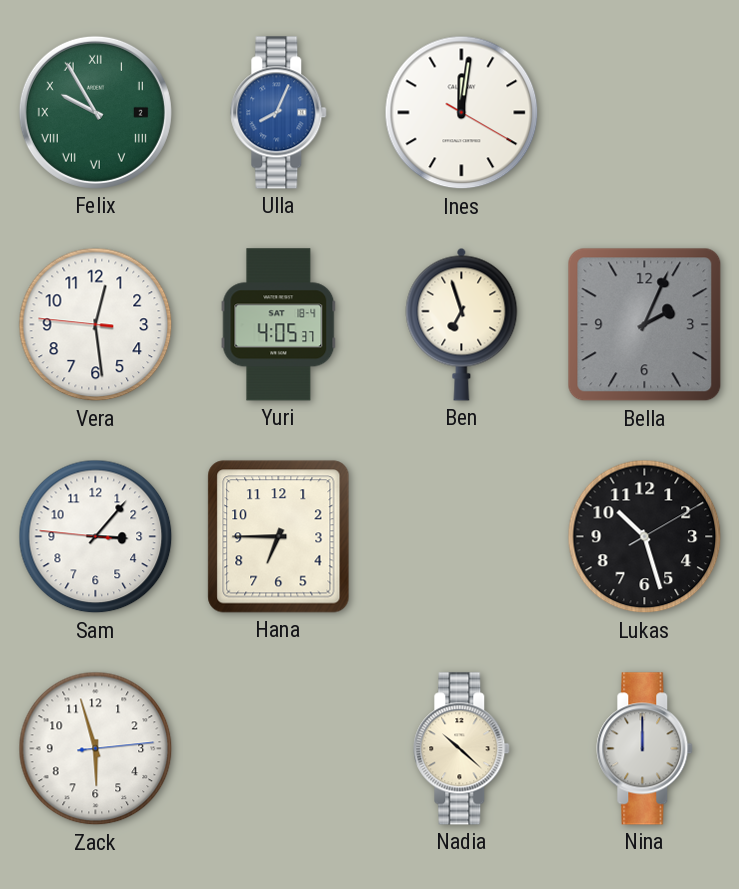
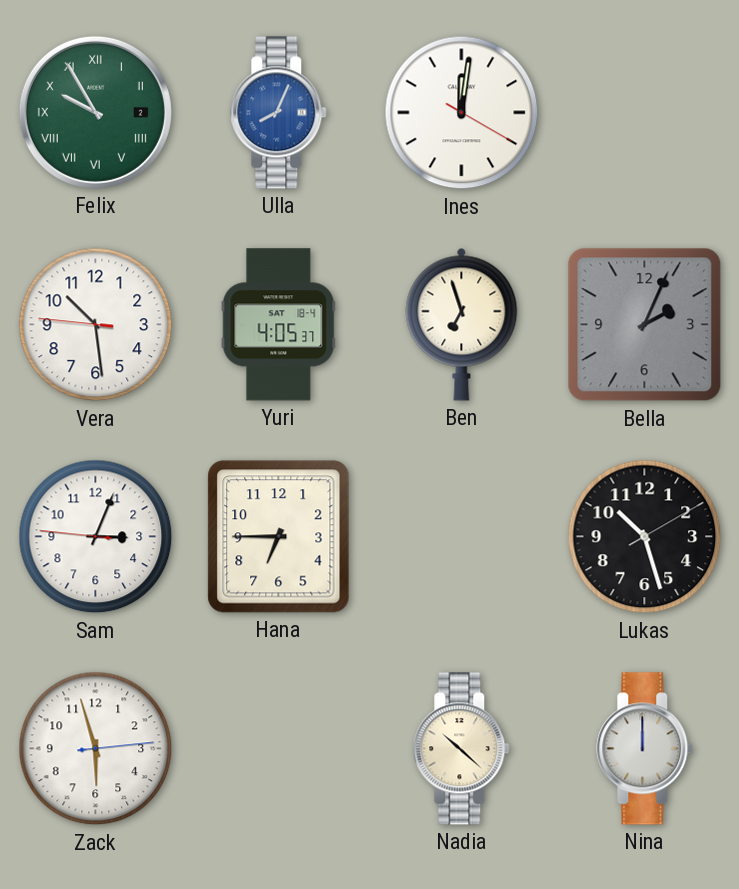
Vera: 12:28 -> 10:28
Sam: 3:06 -> 3:03
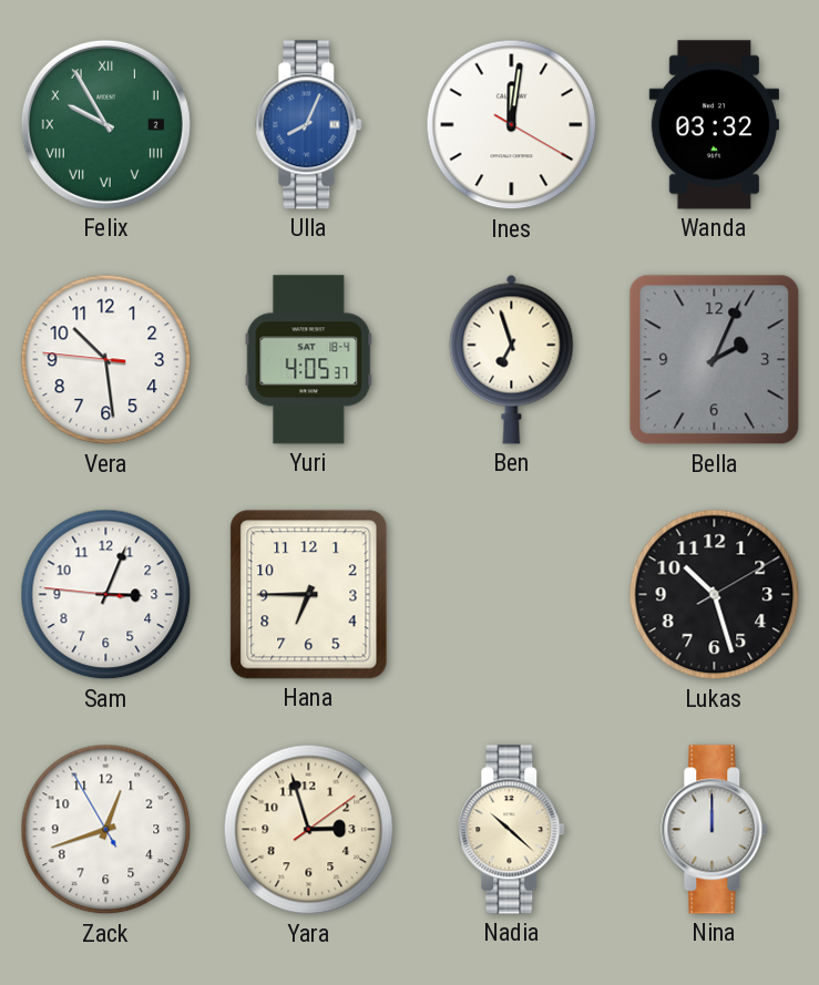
Wanda: none -> 03:32
Zack: 5:57 -> 12:41
Yara: none -> 2:57
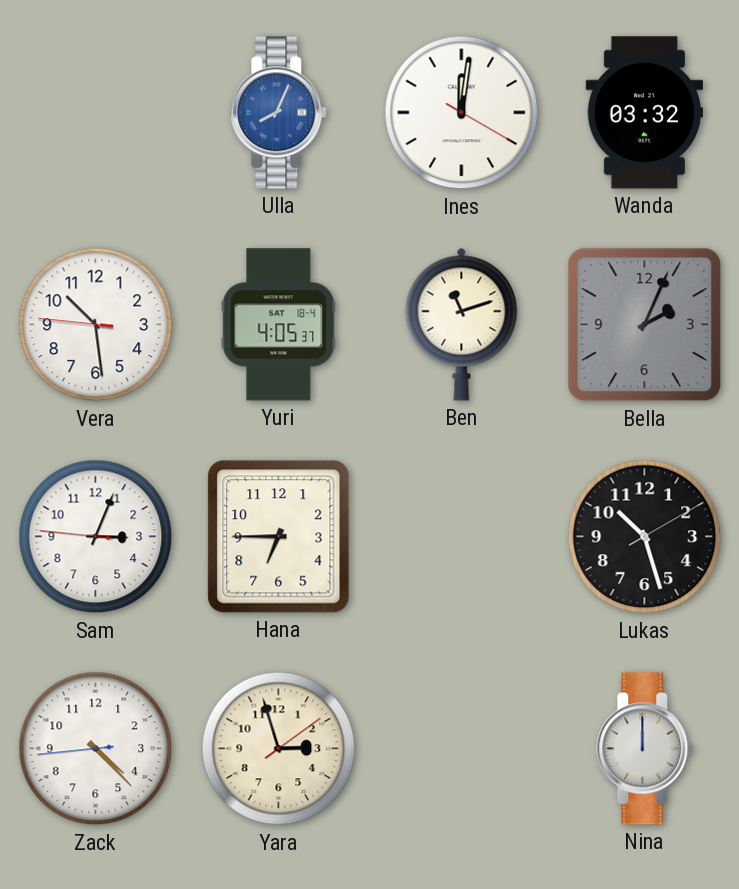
Felix: 9:55 -> none
Ben: 6:57 -> 11:12
Zack: 12:41 -> 4:22
Nadia: 10:22 -> none
